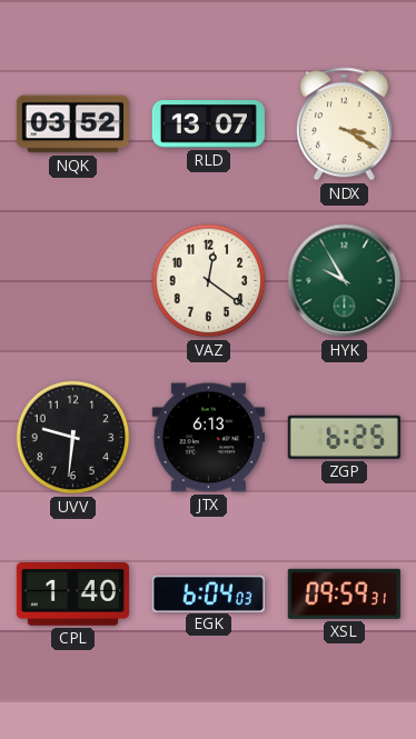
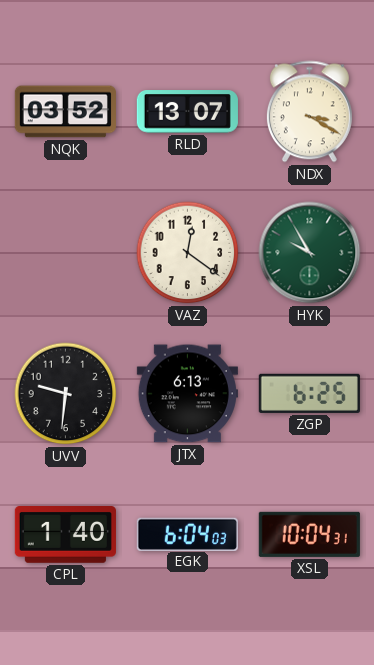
XSL: 09:59 -> 10:04
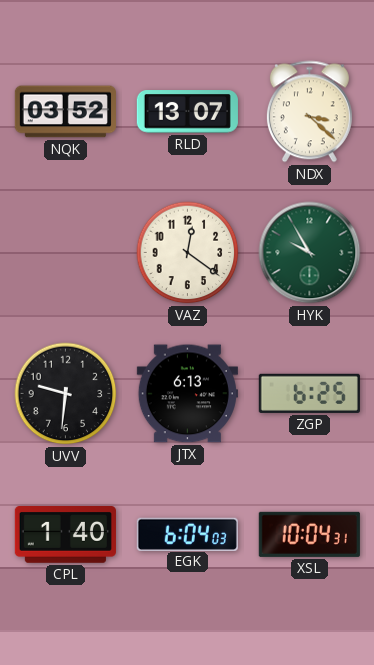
NDX: 3:20 -> 3:22
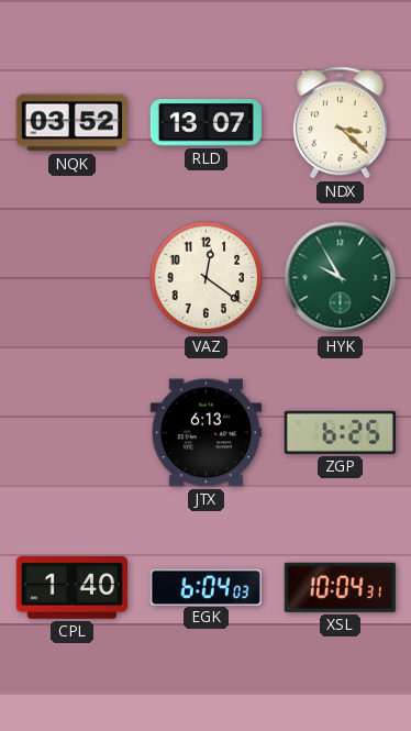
UVV: 9:31 -> none
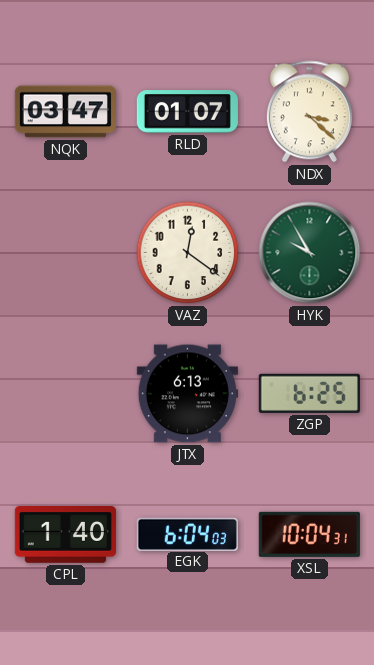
NQK: 03:52 -> 03:47
RLD: 13:07 -> 01:07
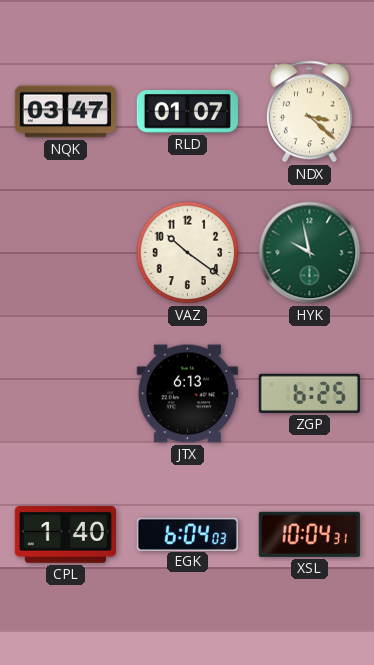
VAZ: 12:21 -> 10:21
HYK: 9:55 -> 9:58
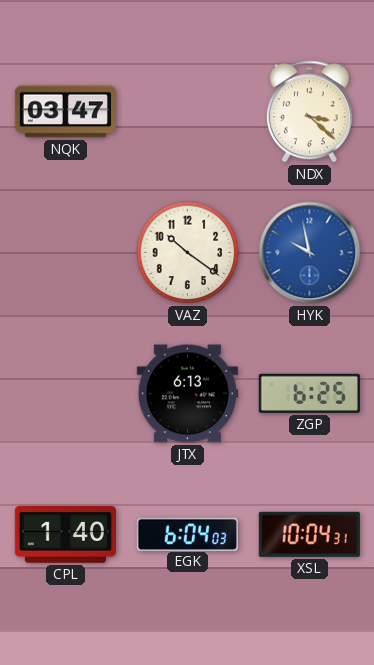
RLD: 01:07 -> none
HYK dial: green -> blue
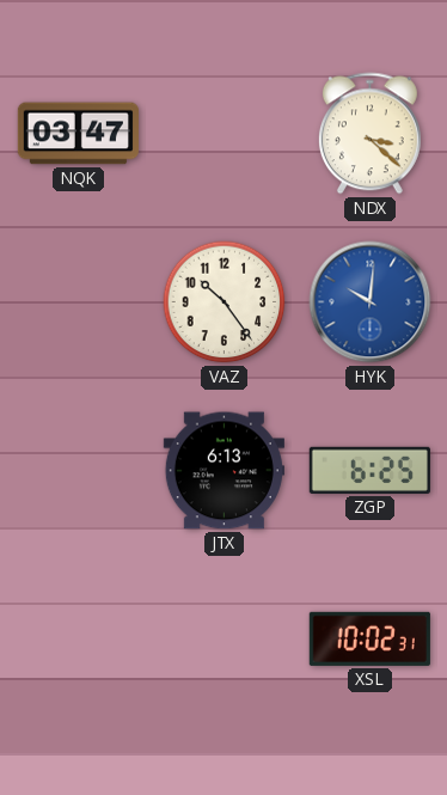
VAZ: 10:21 -> 10:24
HYK: 9:58 -> 10:01
CPL: 1:40 -> none
EGK: 6:04 -> none
XSL: 10:04 -> 10:02
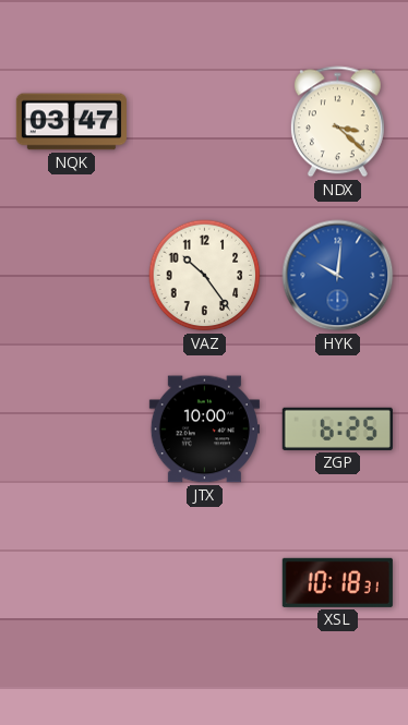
JTX: 6:13 -> 10:00
XSL: 10:02 -> 10:18
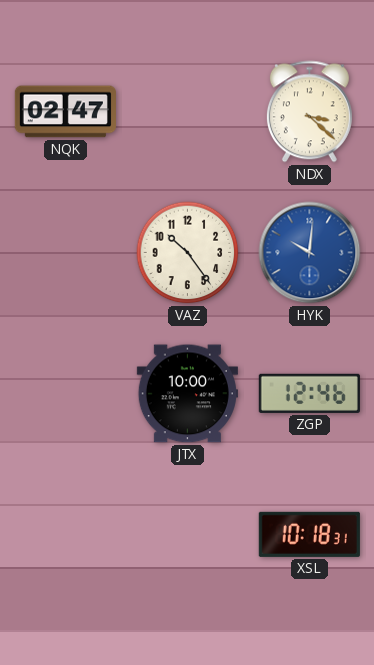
NQK: 03:47 -> 02:47
ZGP: 6:25 -> 12:46
